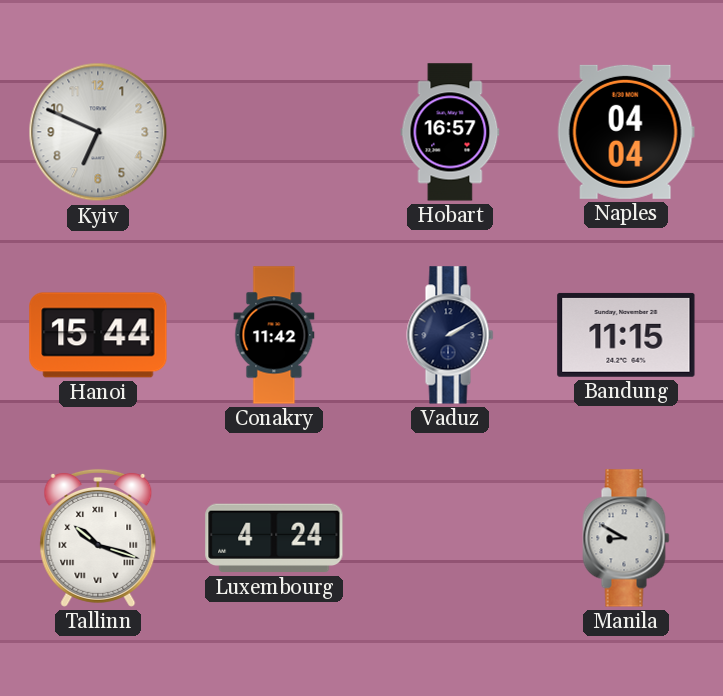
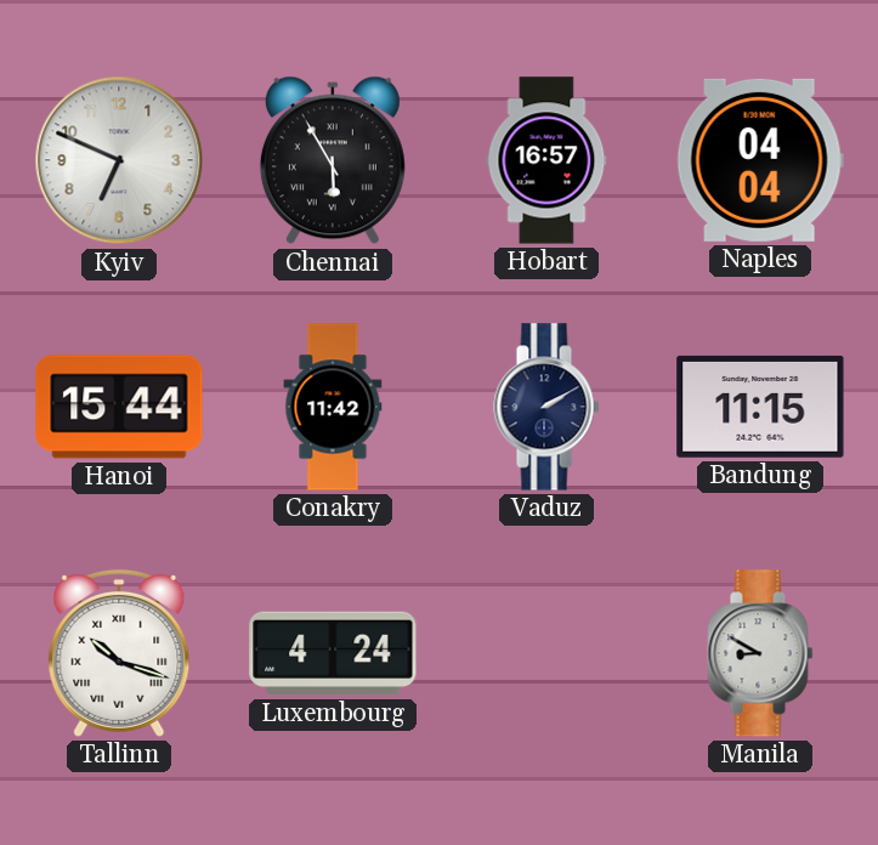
Chennai: none -> 5:55
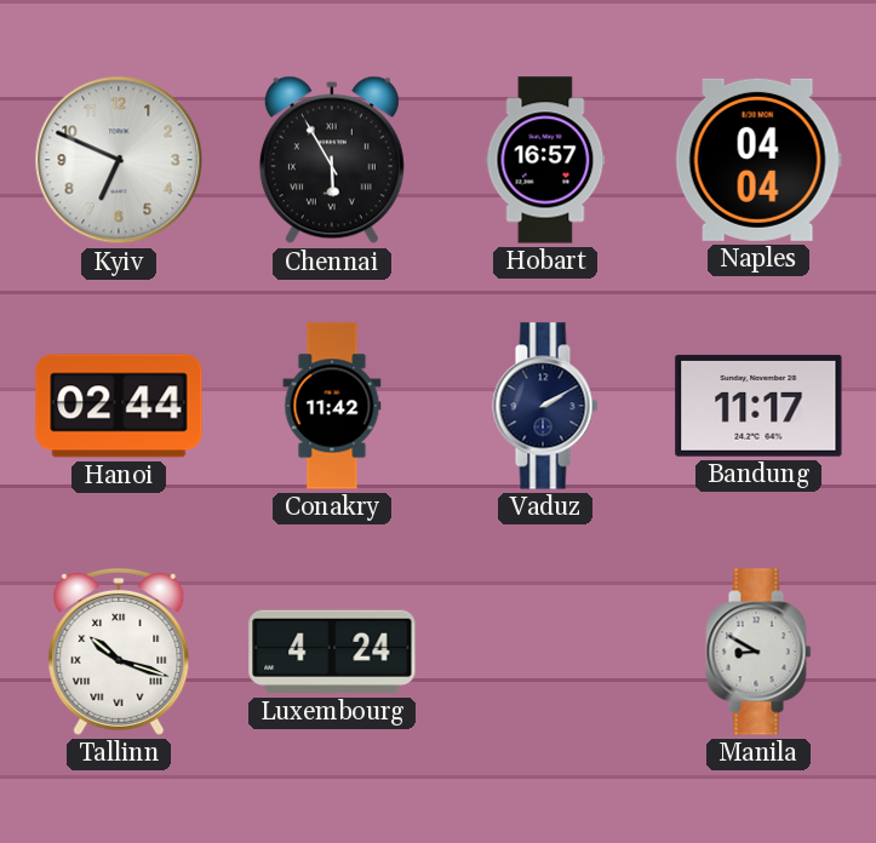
Hanoi: 15:44 -> 02:44
Bandung: 11:15 -> 11:17
